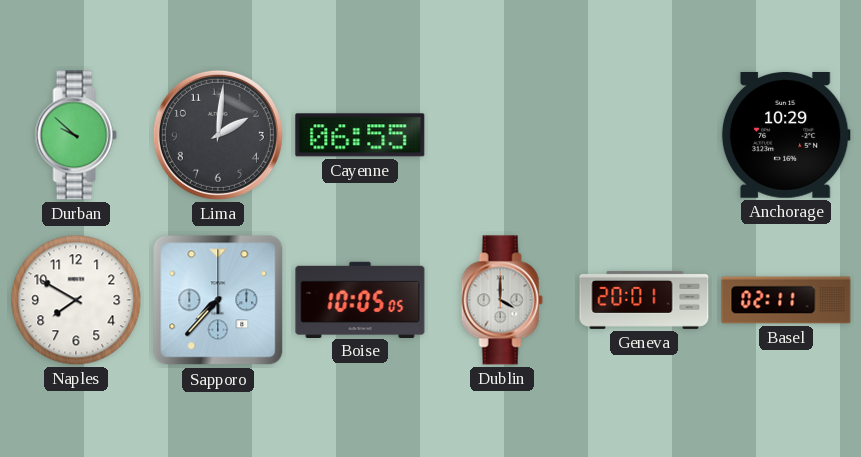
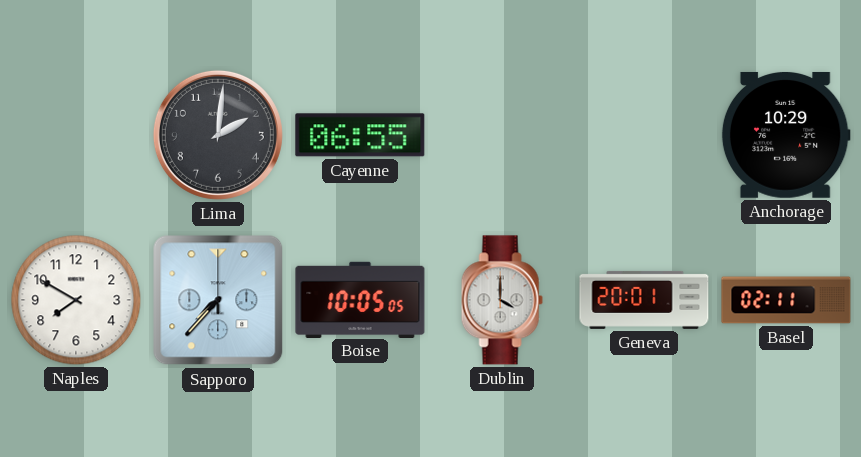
Durban: 9:52 -> none
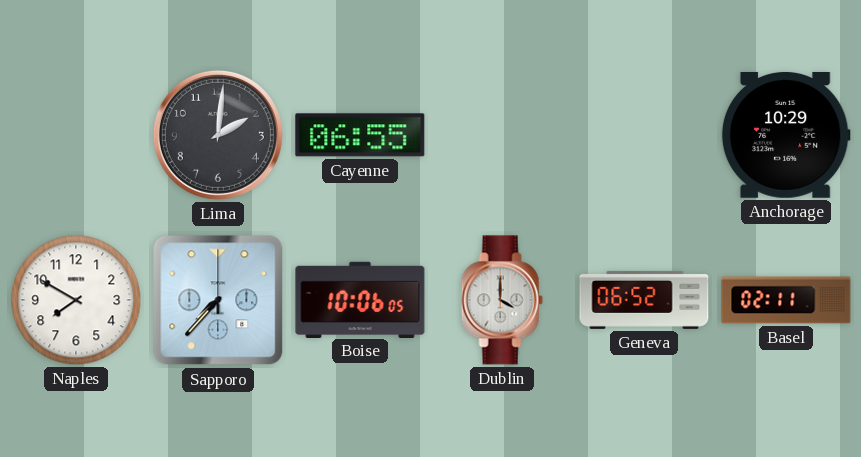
Boise: 10:05 -> 10:06
Geneva: 20:01 -> 06:52
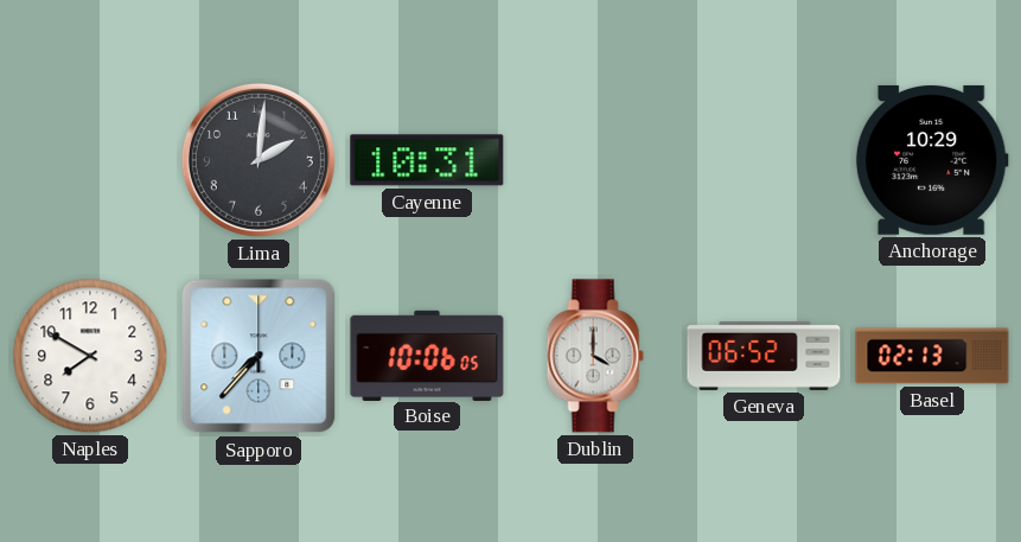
Cayenne: 06:55 -> 10:31
Basel: 02:11 -> 02:13
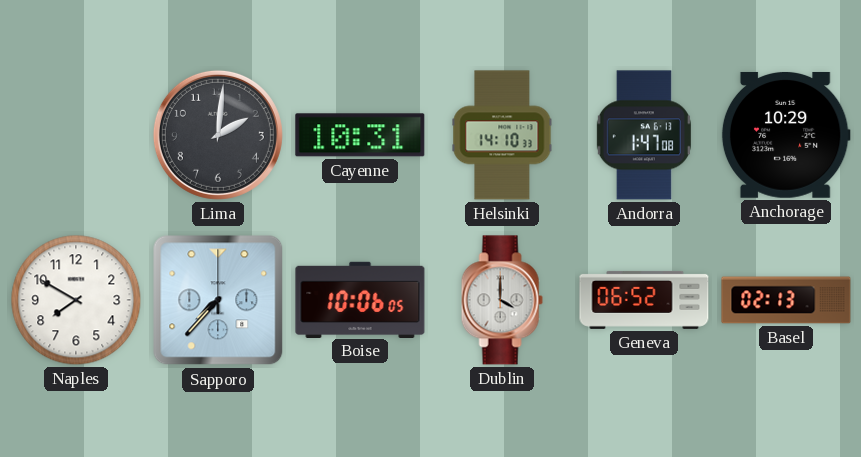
Helsinki: none -> 14:10
Andorra: none -> 1:47
